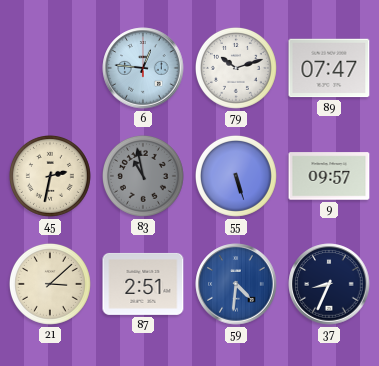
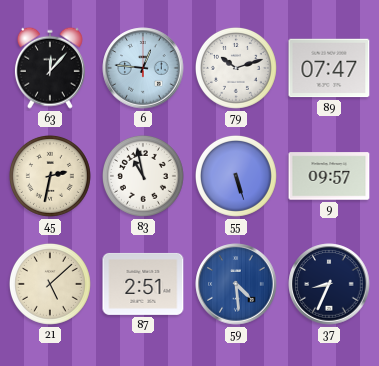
63: none -> 12:07
83 dial: grey -> white
21: 3:08 -> 5:08
59: 4:31 -> 4:29
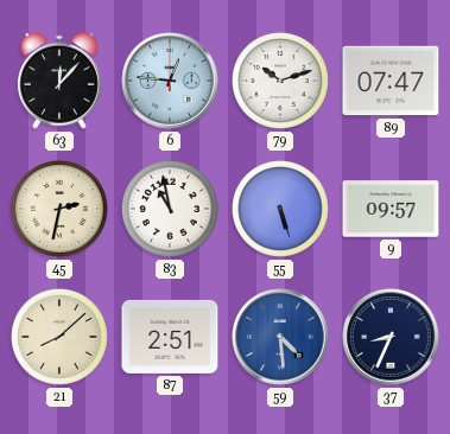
21: 5:08 -> 8:08
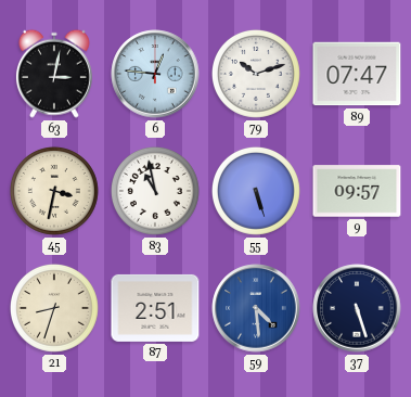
63: 12:07 -> 3:02
45: 2:32 -> 3:32
21: 8:08 -> 8:33
37: 8:34 -> 5:27
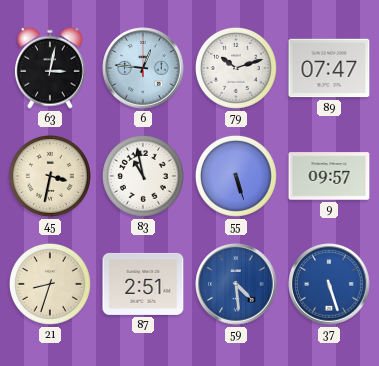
37 dial: navy -> blue
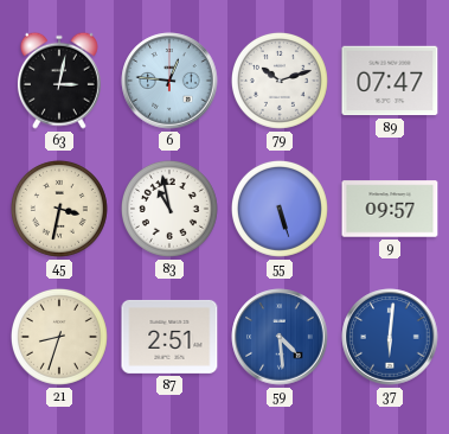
37: 5:27 -> 6:01
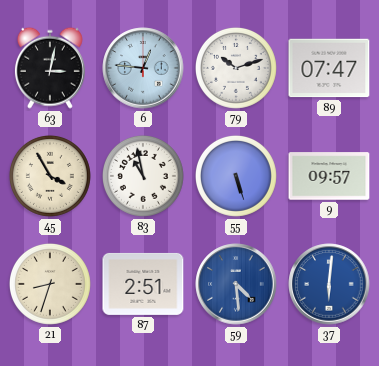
45: 3:32 -> 3:55
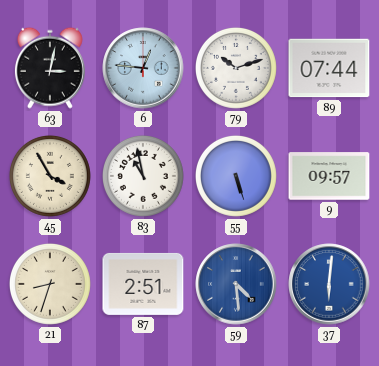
89: 07:47 -> 07:44
